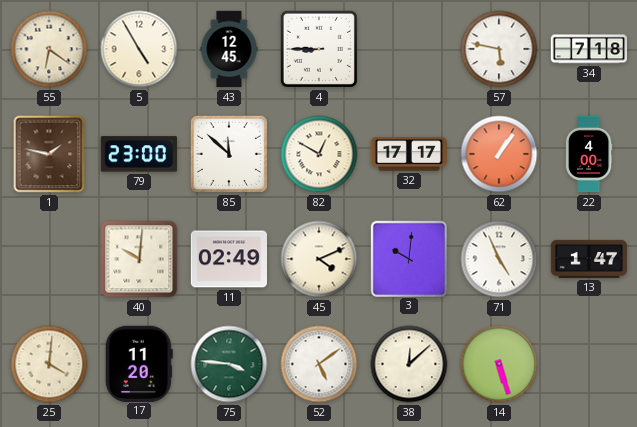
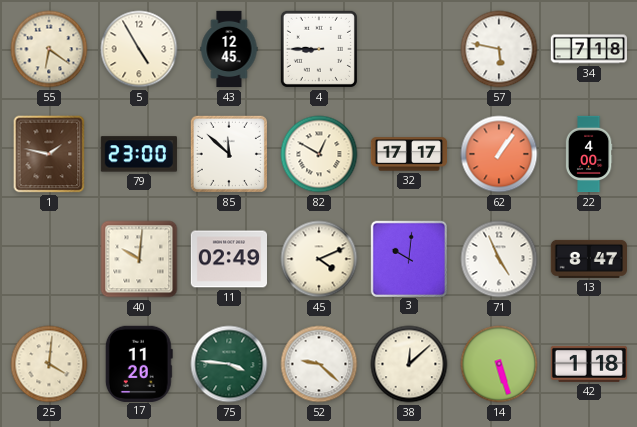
13: 1:47 -> 8:47
52: 5:09 -> 9:22
42: none -> 1:18
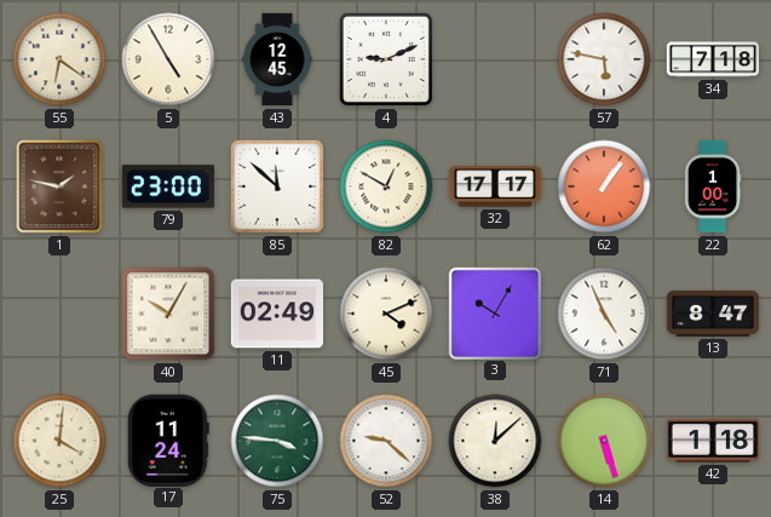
4: 8:45 -> 9:11
22: 4:00 -> 1:00
40: 10:01 -> 10:05
3: 10:01 -> 10:05
17: 11:20 -> 11:24
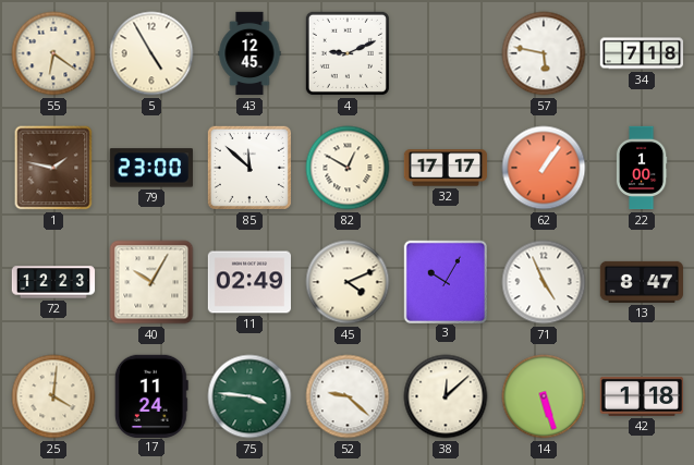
72: none -> 12:23
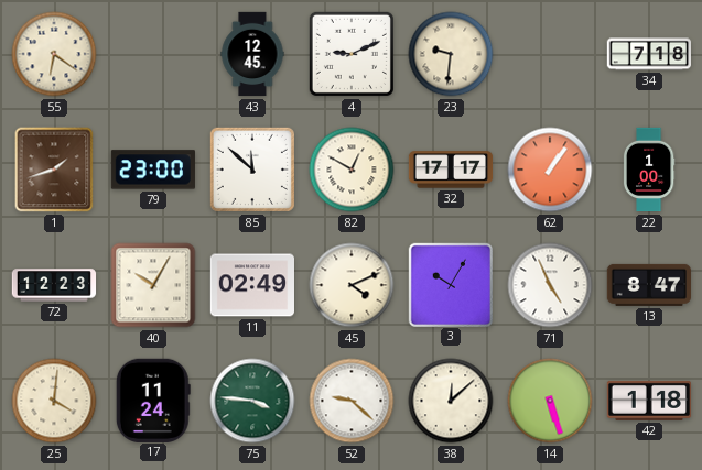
5: 4:55 -> none
23: none -> 9:31
57: 5:47 -> none
1: 1:47 -> 1:42
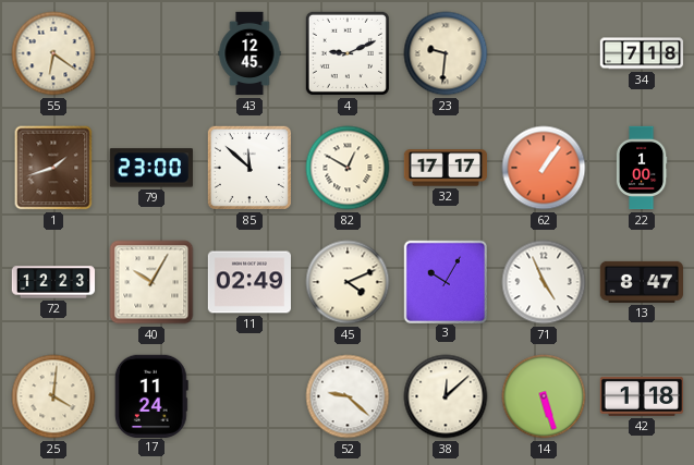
75: 3:46 -> none
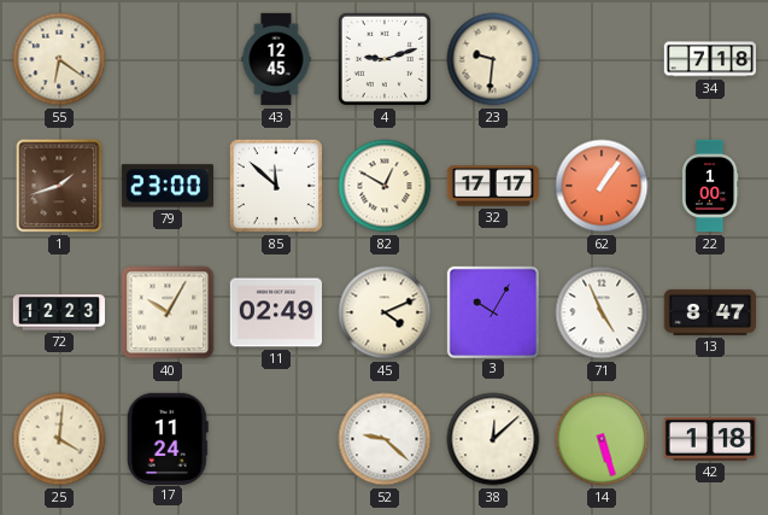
4: 9:11 -> 9:12
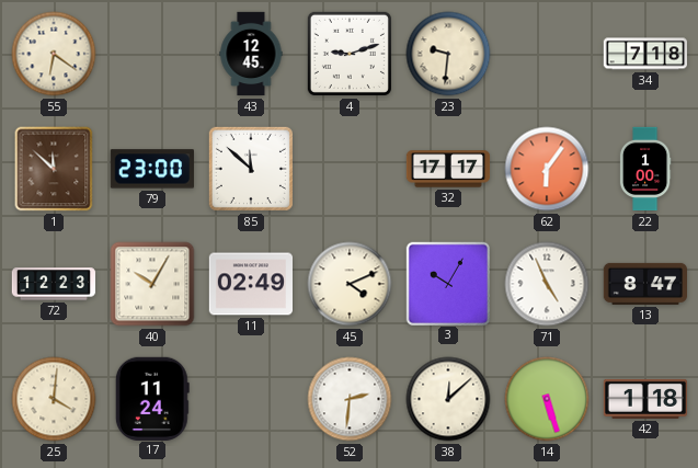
1: 1:42 -> 11:52
82: 12:50 -> none
62: 1:06 -> 6:06
52: 9:22 -> 2:31
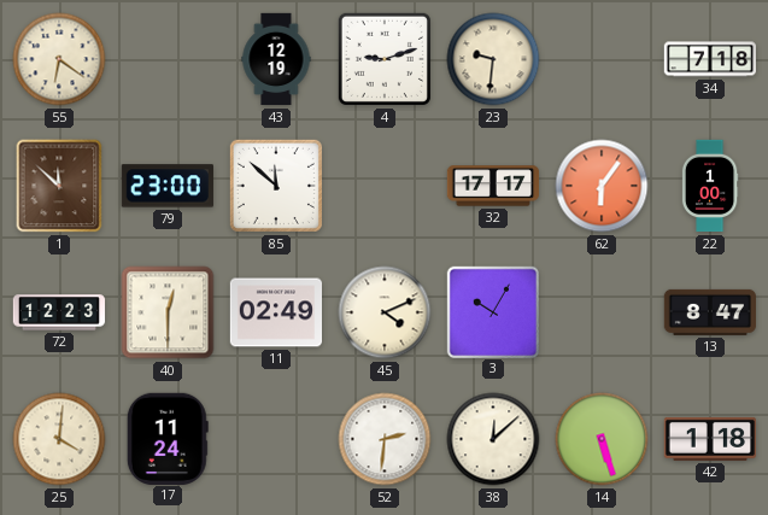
43: 12:45 -> 12:19
40: 10:05 -> 12:30
71: 4:56 -> none
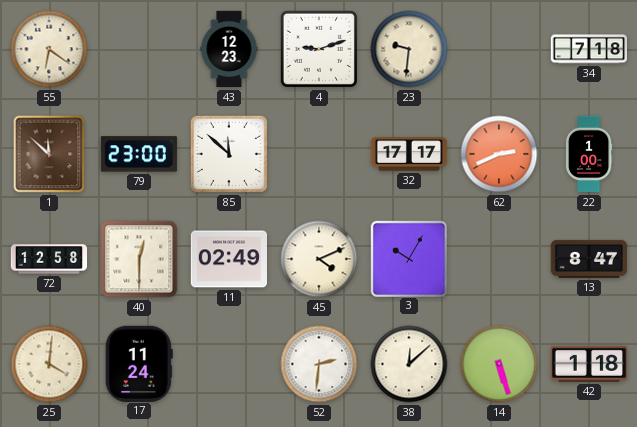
43: 12:19 -> 12:23
62: 6:06 -> 2:41
72: 12:23 -> 12:58
